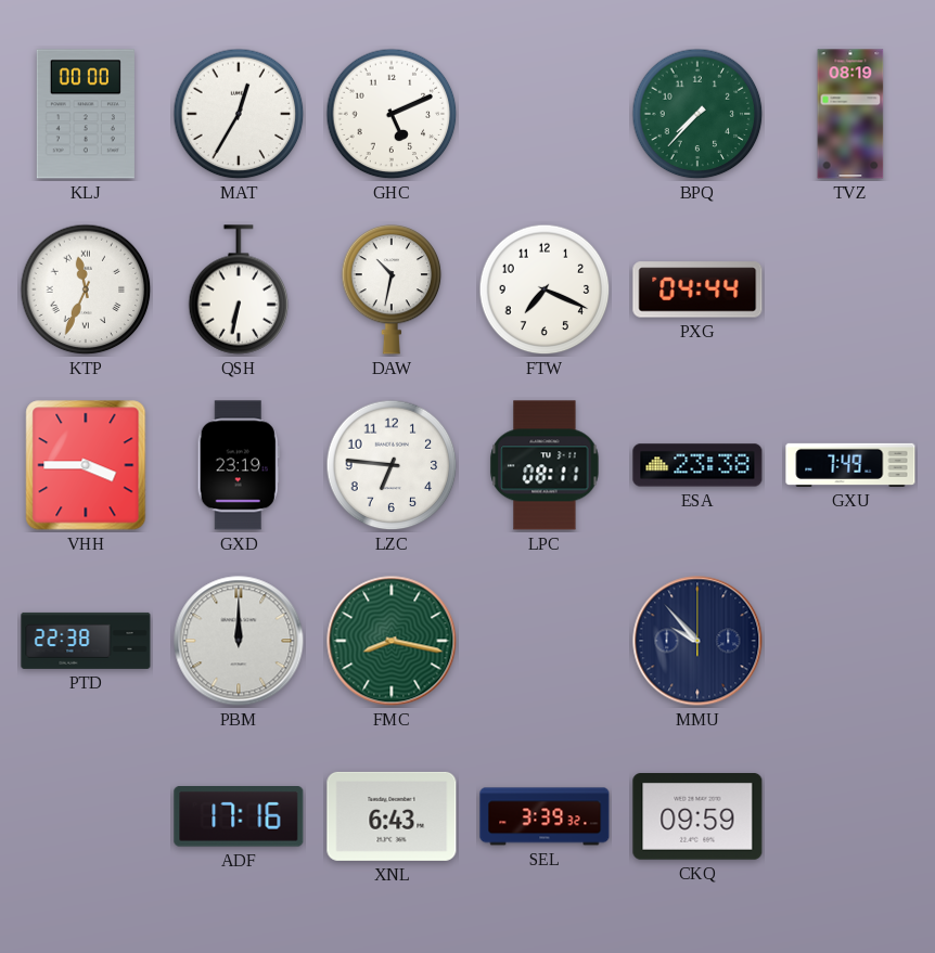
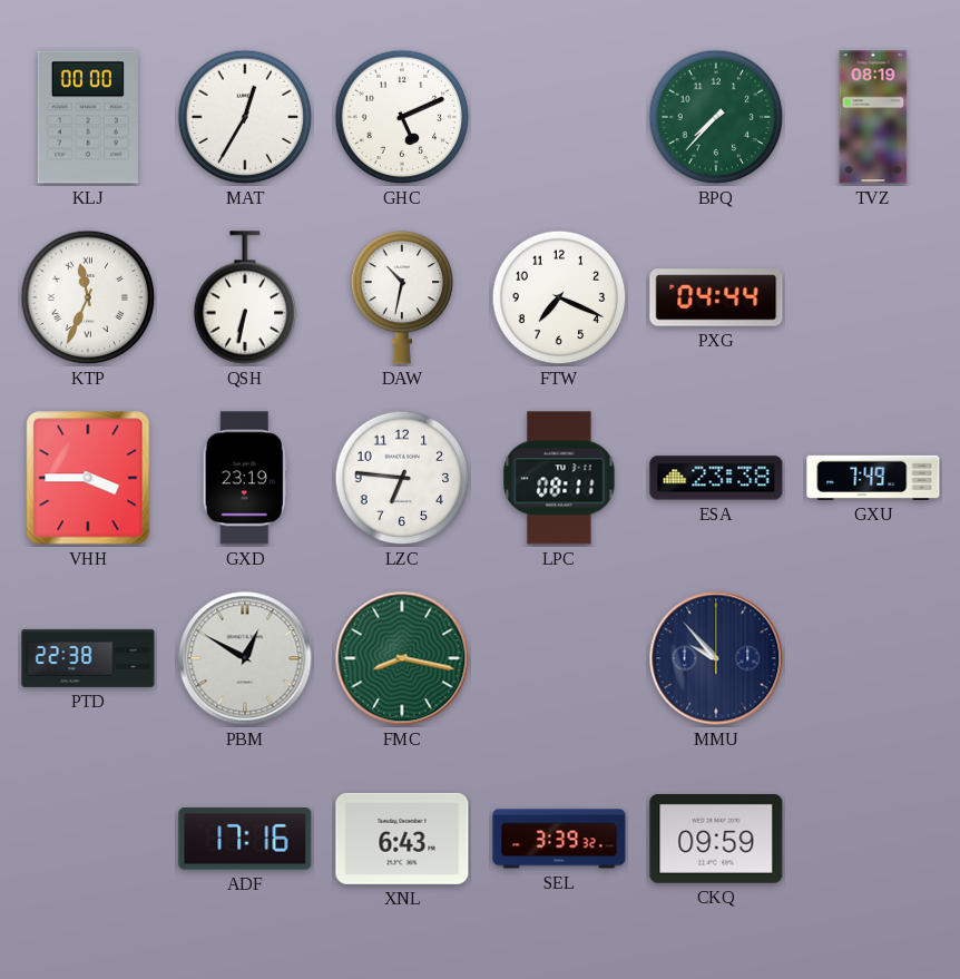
PBM: 12:00 -> 12:50
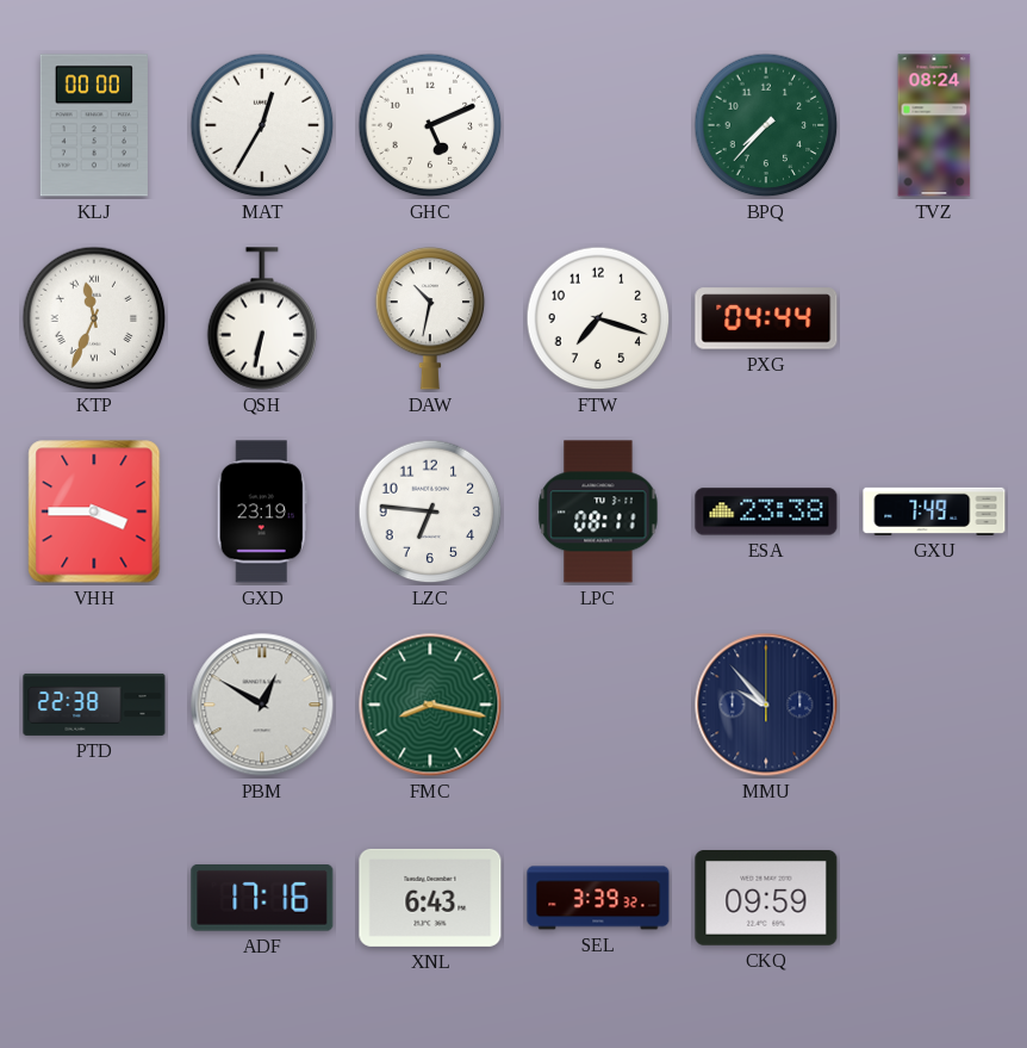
TVZ: 08:19 -> 08:24
FTW: 7:19 -> 7:18
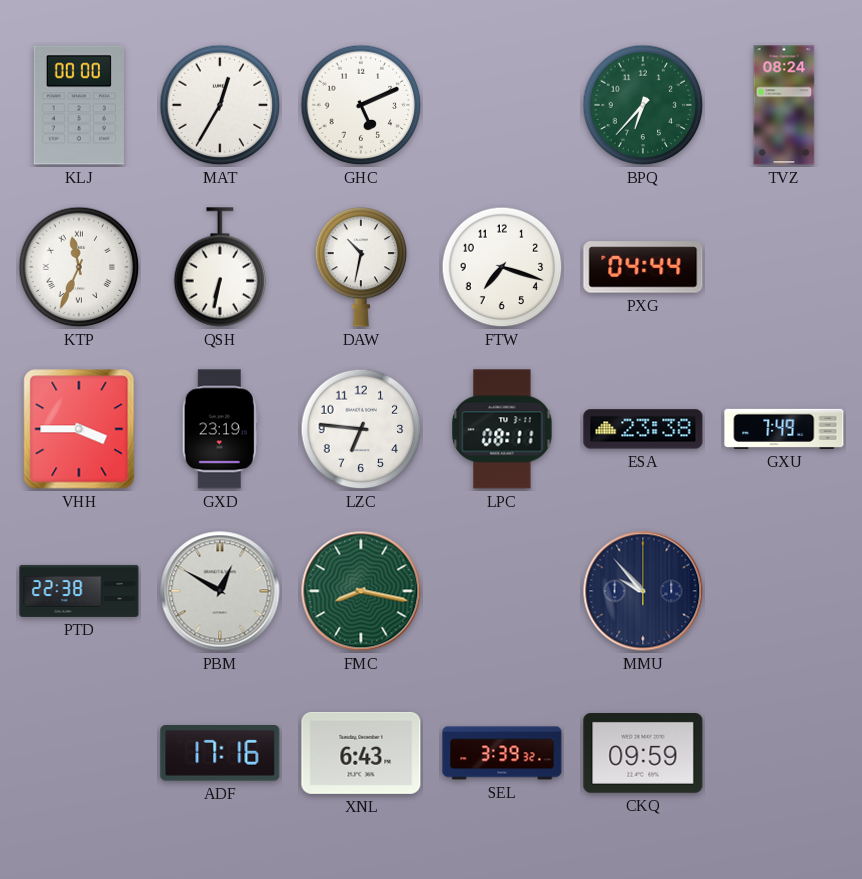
BPQ: 7:37 -> 6:37
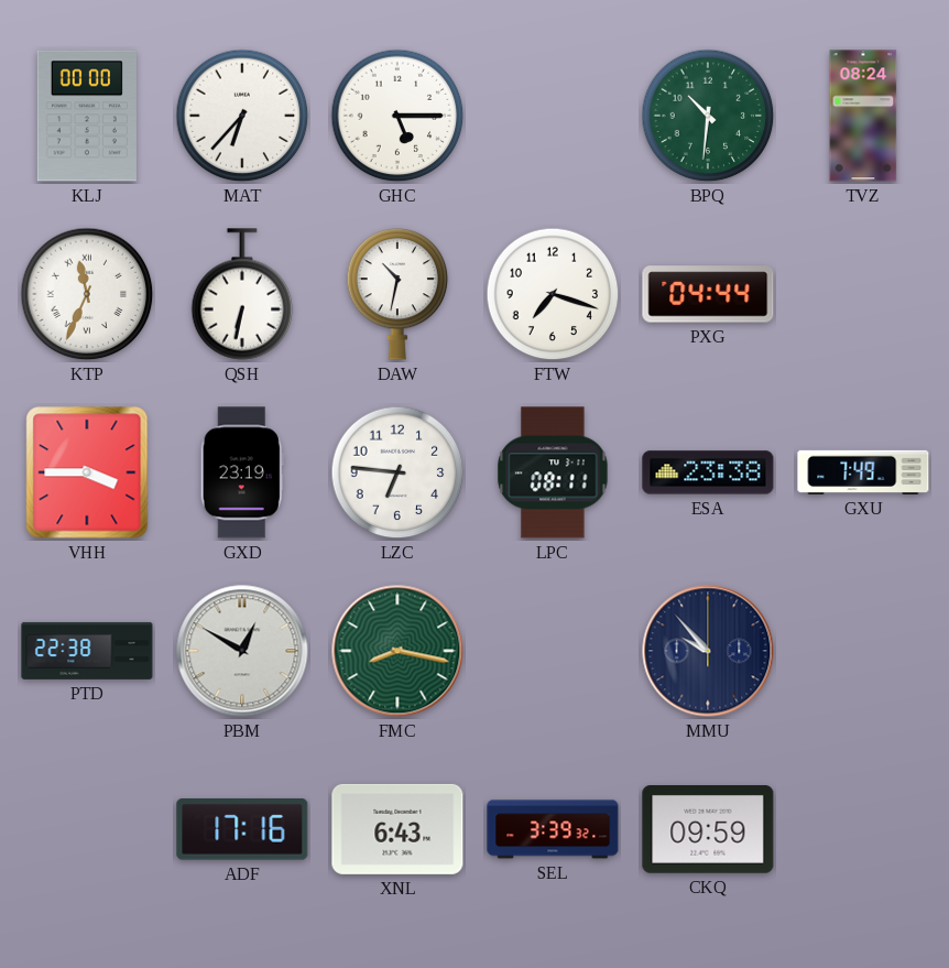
MAT: 12:35 -> 6:37
GHC: 5:11 -> 5:15
BPQ: 6:37 -> 10:31
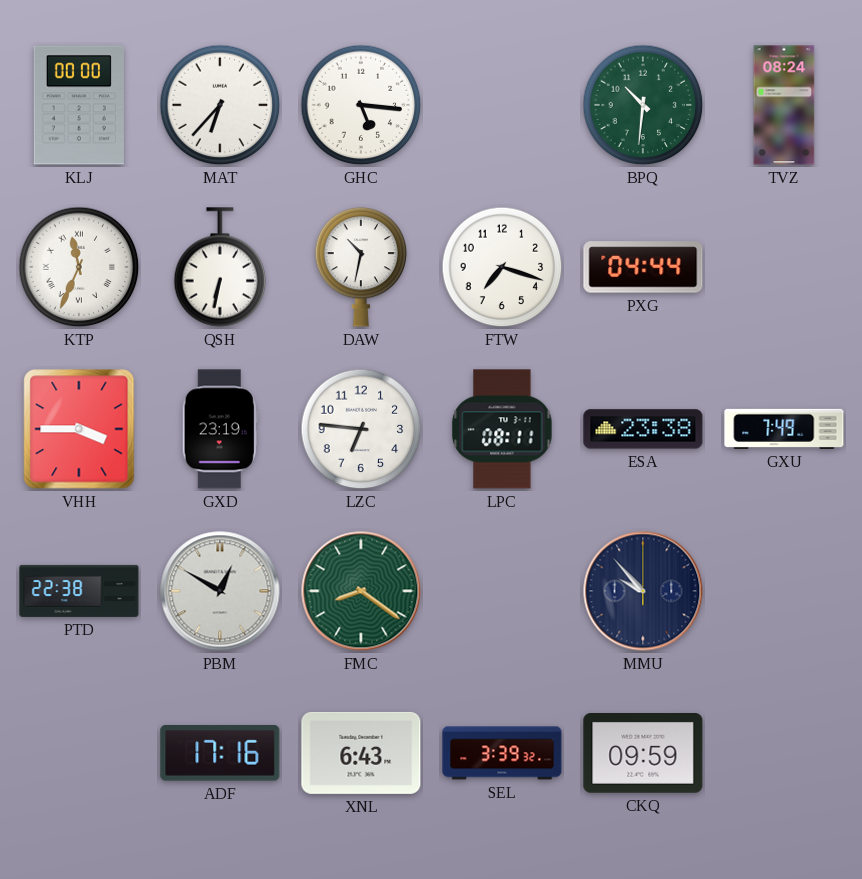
GHC: 5:15 -> 5:16
FMC: 8:17 -> 8:21
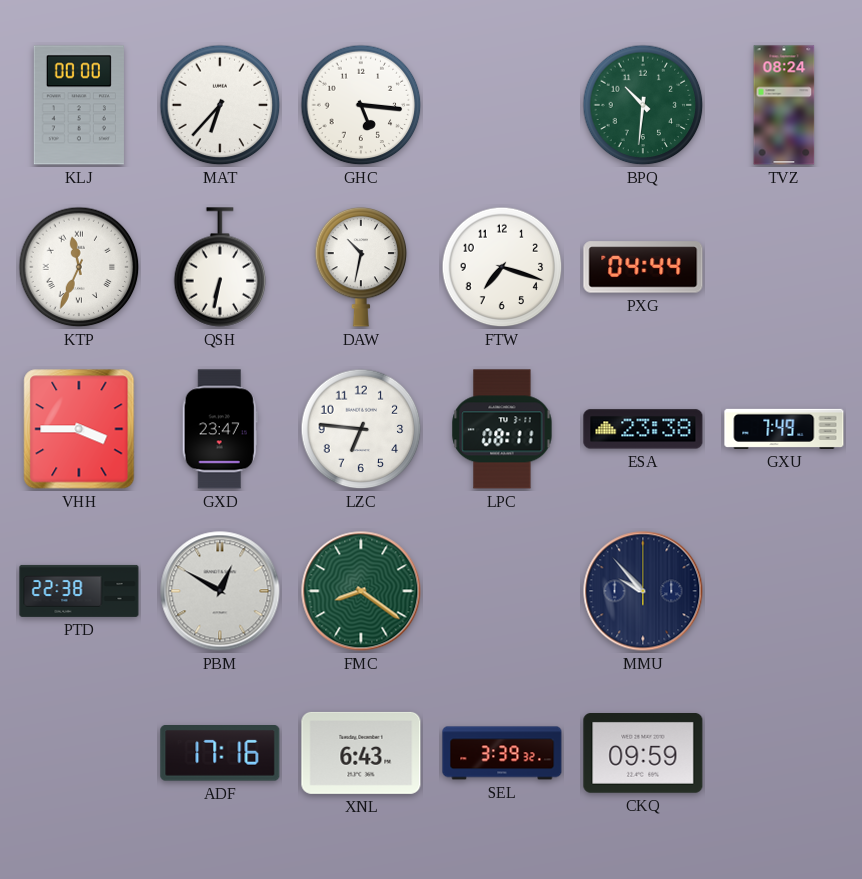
GXD: 23:19 -> 23:47
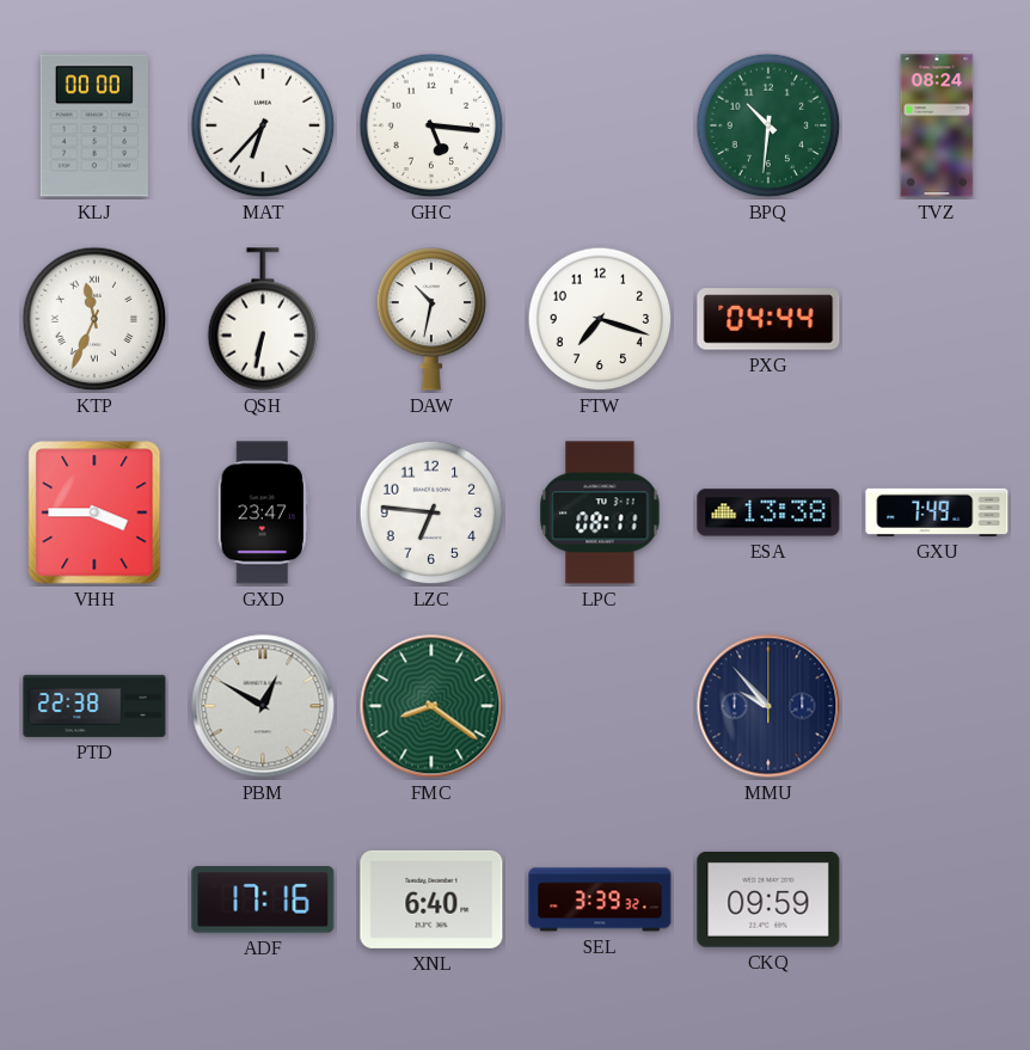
ESA: 23:38 -> 13:38
XNL: 6:43 -> 6:40
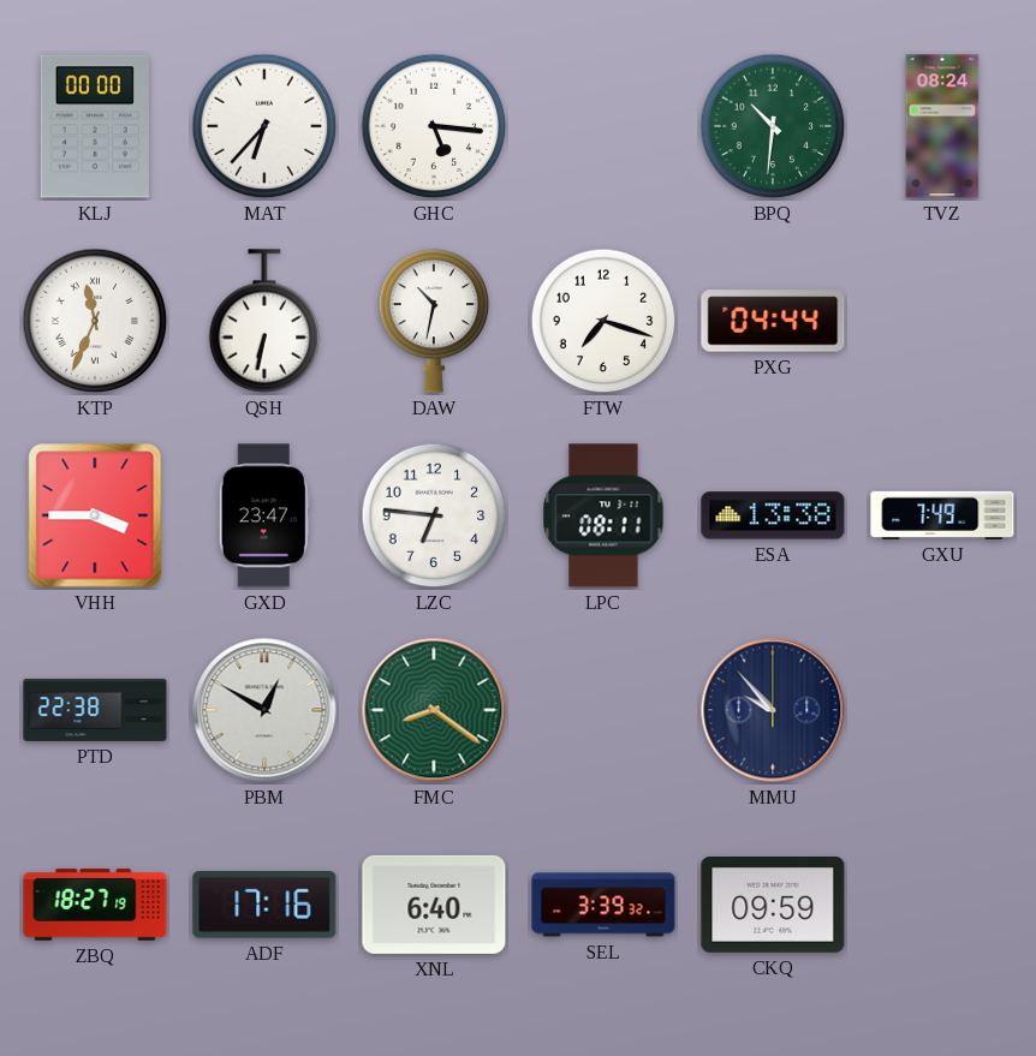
ZBQ: none -> 18:27
